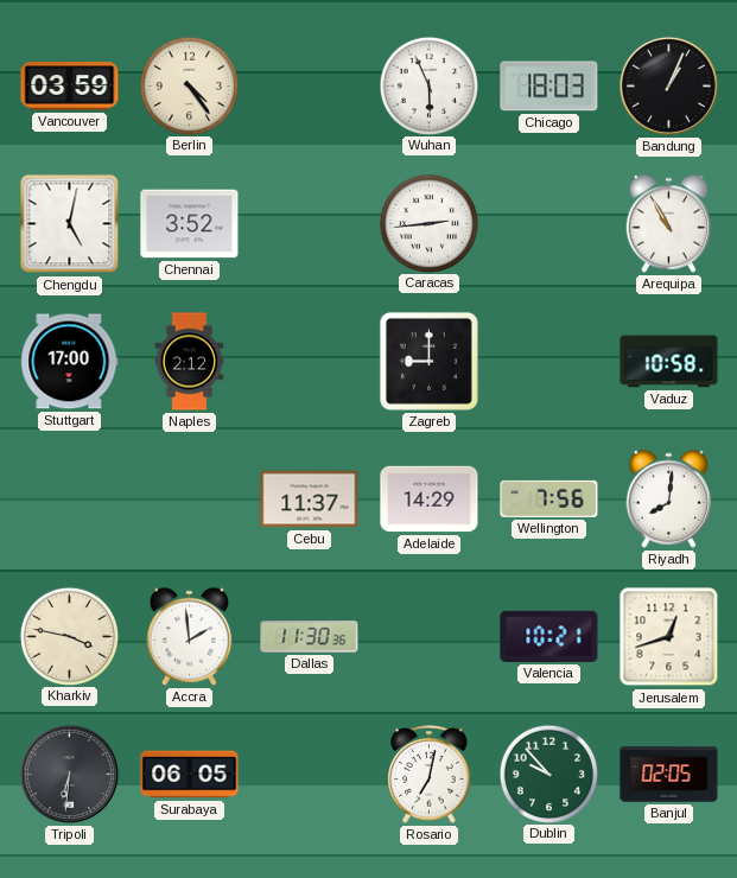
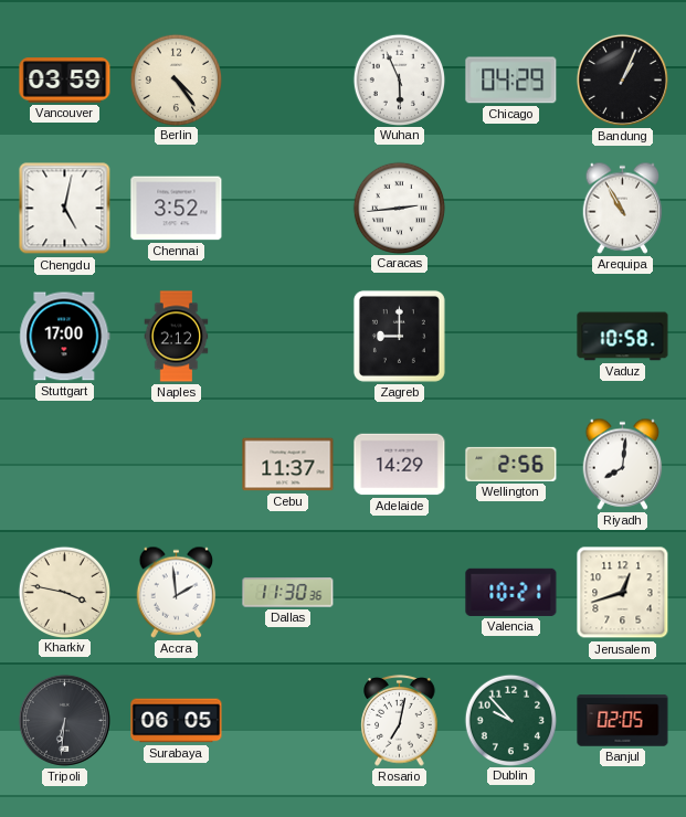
Chicago: 18:03 -> 04:29
Wellington: 7:56 -> 2:56
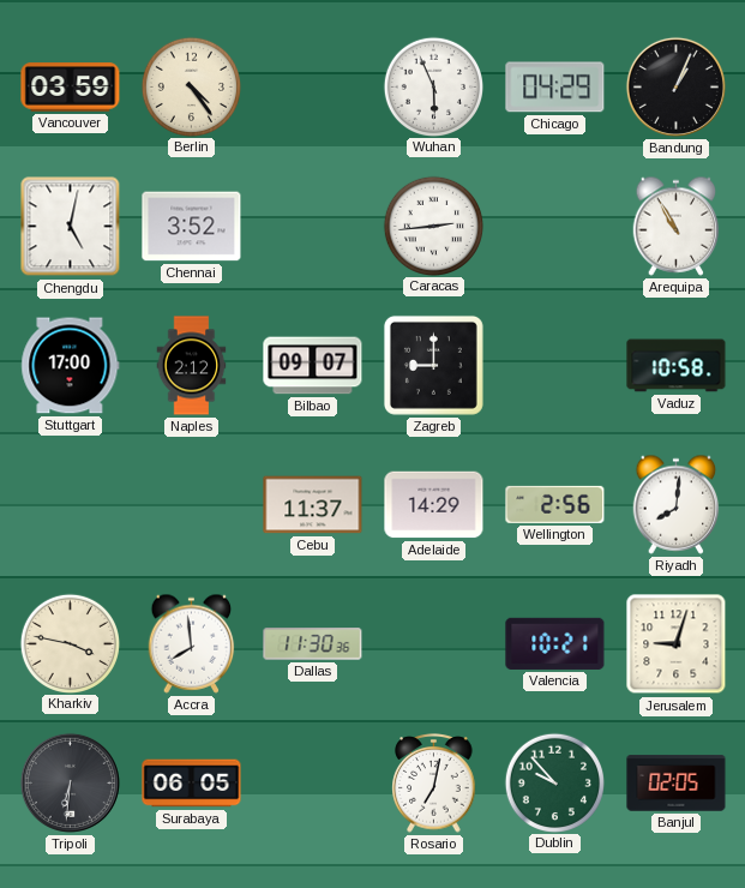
Bilbao: none -> 09:07
Accra: 1:59 -> 7:59
Jerusalem: 12:42 -> 9:03
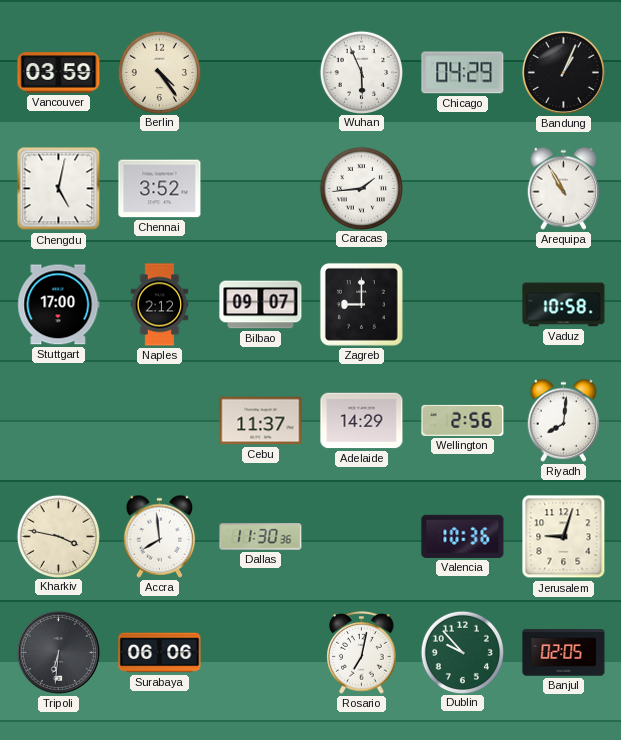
Caracas: 2:44 -> 1:44
Valencia: 10:21 -> 10:36
Surabaya: 06:05 -> 06:06
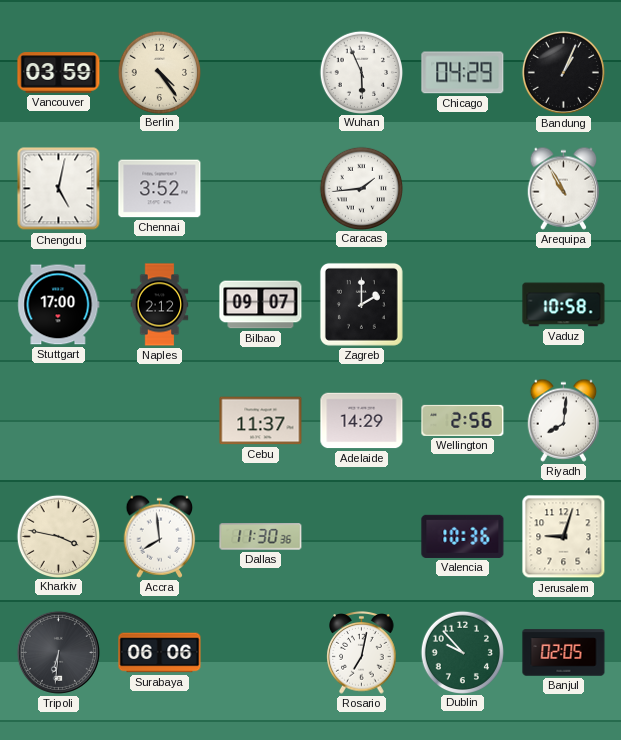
Zagreb: 9:00 -> 2:00
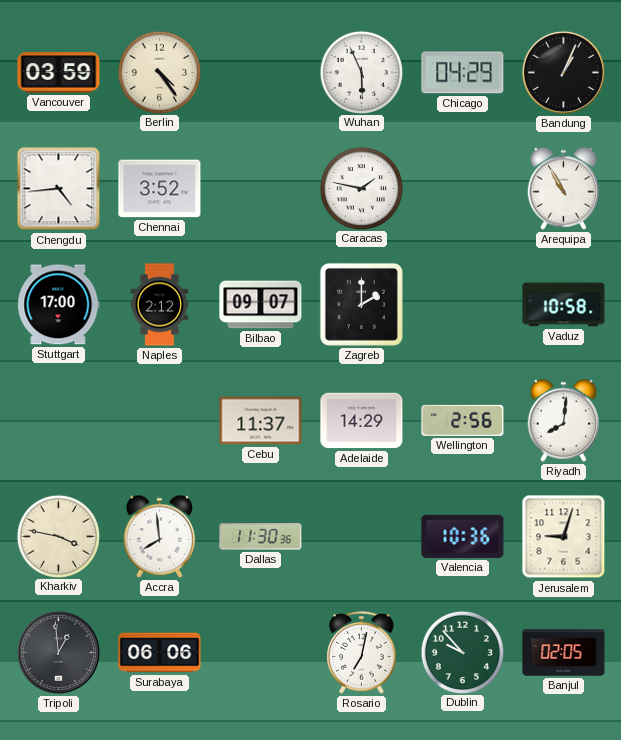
Chengdu: 5:02 -> 4:44
Caracas: 1:44 -> 1:47
Tripoli: 6:31 -> 12:59
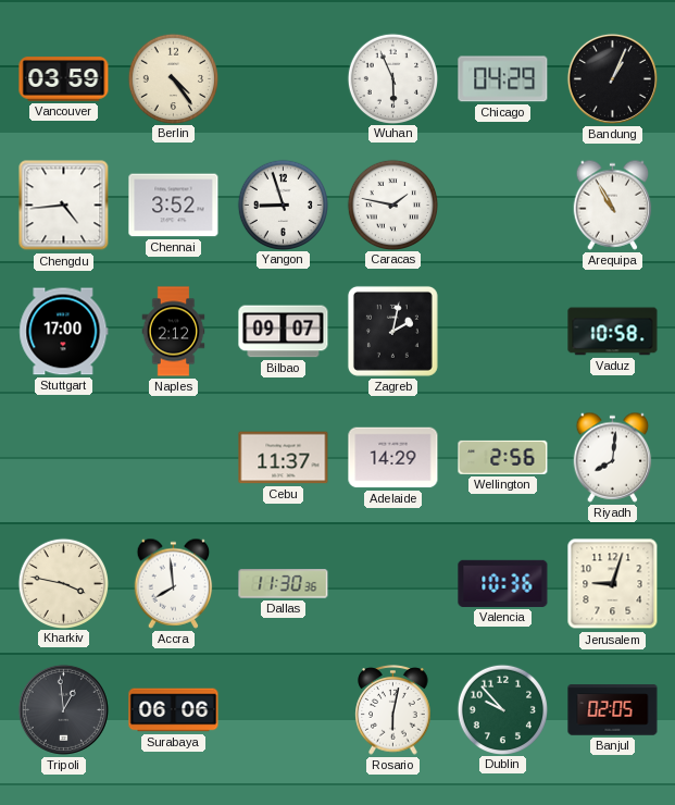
Yangon: none -> 8:57
Zagreb: 2:00 -> 2:02
Rosario: 7:02 -> 6:02
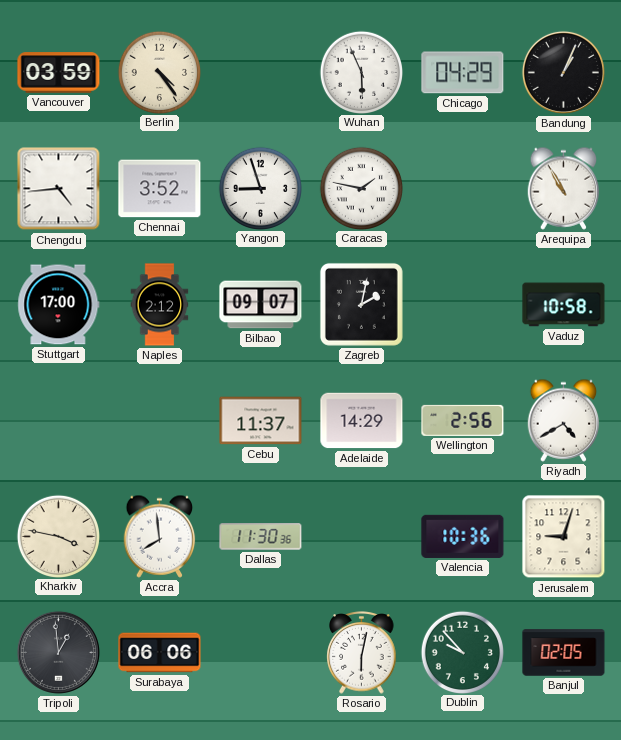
Riyadh: 8:01 -> 4:40
